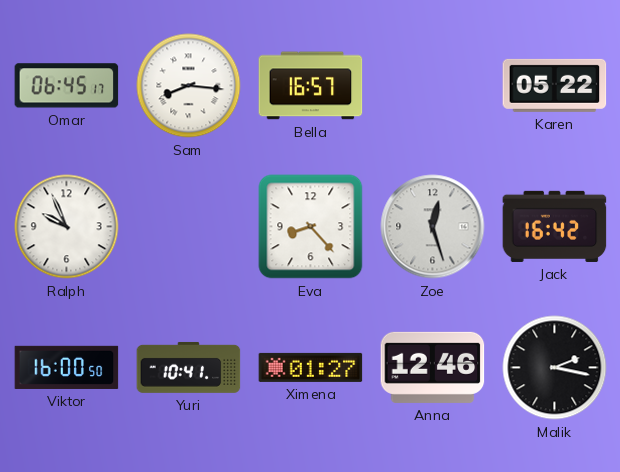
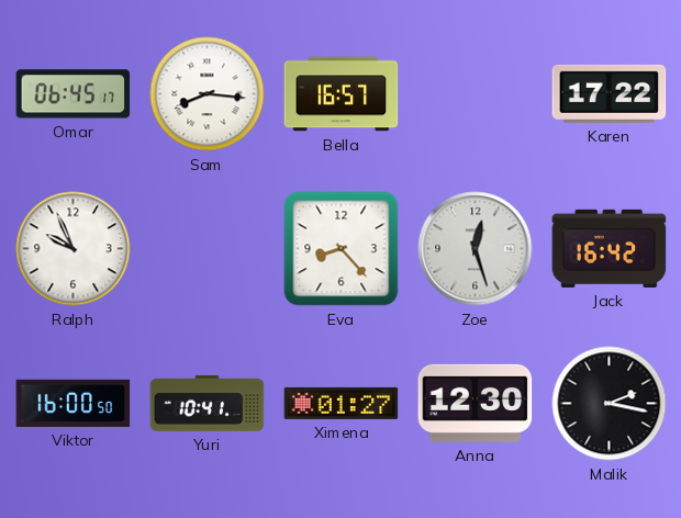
Karen: 05:22 -> 17:22
Anna: 12:46 -> 12:30
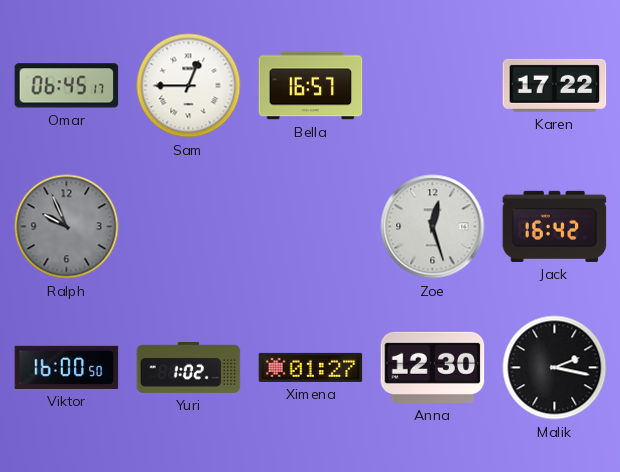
Sam: 8:16 -> 12:45
Ralph dial: white -> grey
Eva: 8:23 -> none
Yuri: 10:41 -> 1:02
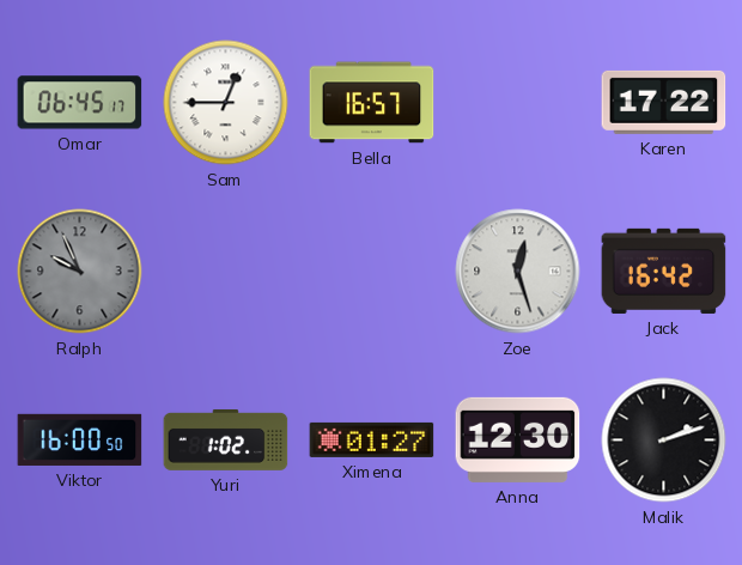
Malik: 2:17 -> 2:12
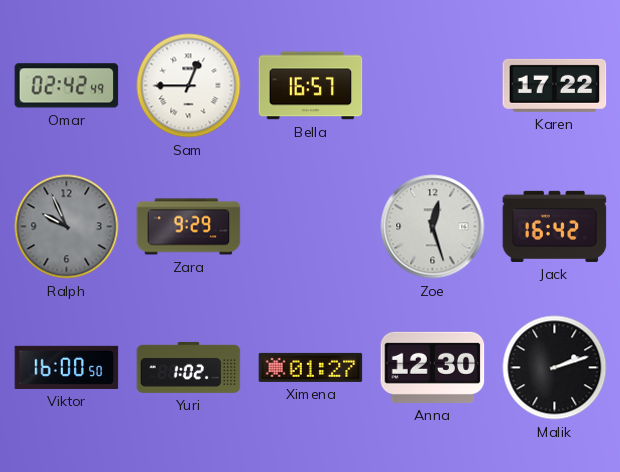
Omar: 06:45 -> 02:42
Zara: none -> 9:29
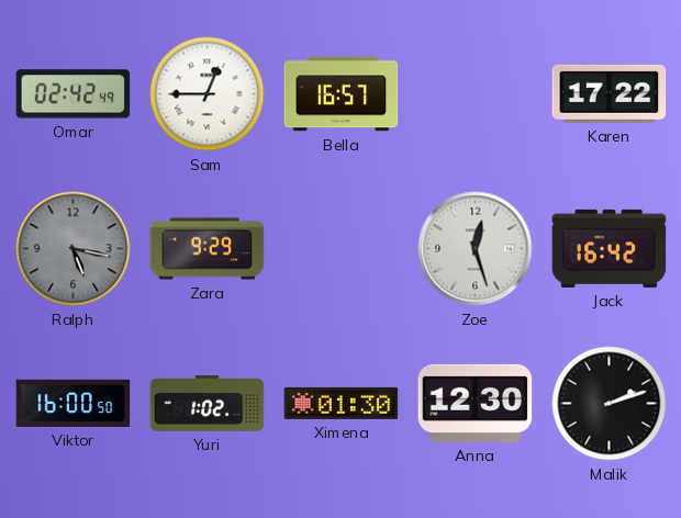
Ralph: 9:56 -> 5:17
Ximena: 01:27 -> 01:30
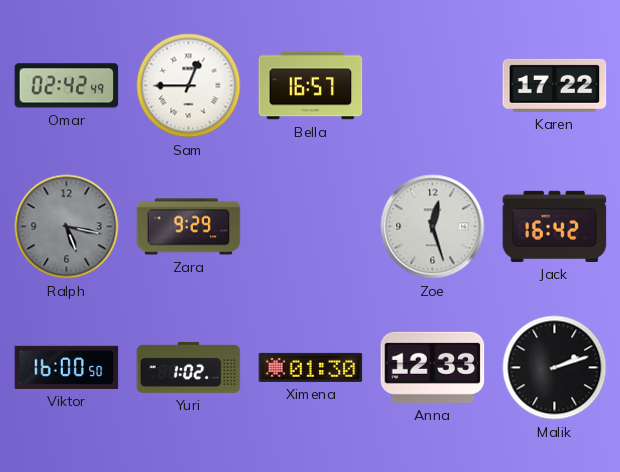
Anna: 12:30 -> 12:33
